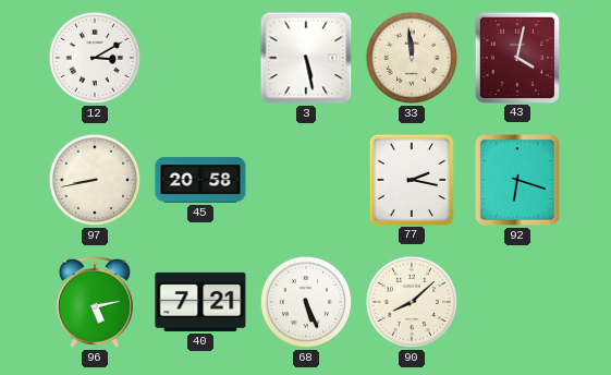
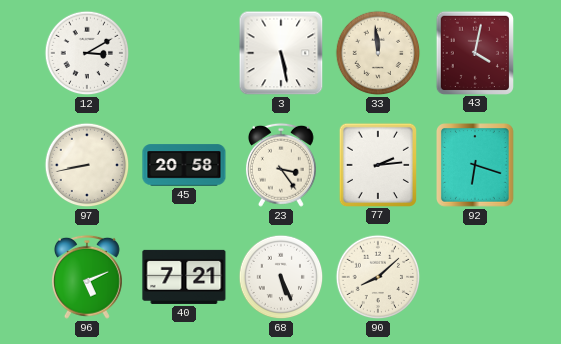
23: none -> 3:24
77: 2:17 -> 2:14
96: 5:13 -> 5:11
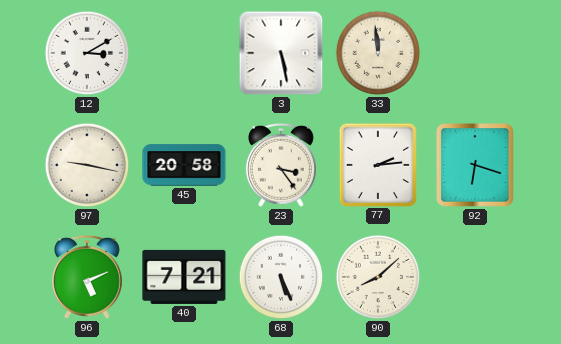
43: 4:02 -> none
97: 8:43 -> 9:17
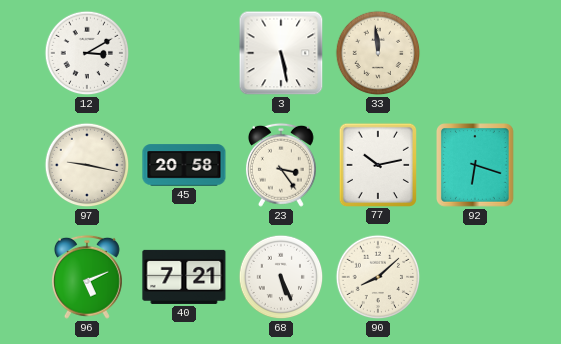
77: 2:14 -> 10:13
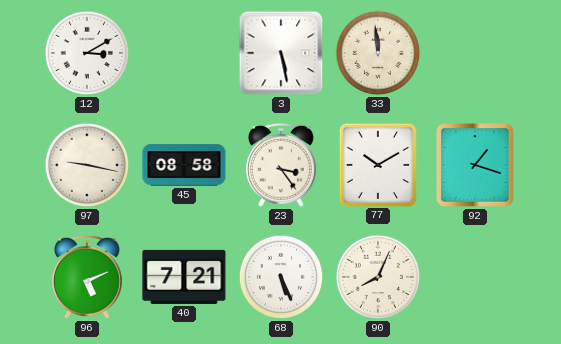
45: 20:58 -> 08:58
77: 10:13 -> 10:10
92: 6:18 -> 1:18
90: 8:08 -> 8:04
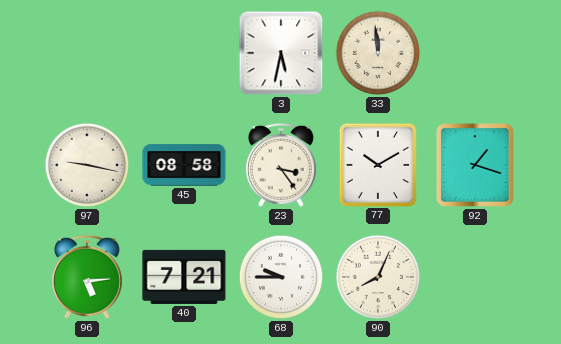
12: 3:10 -> none
3: 5:28 -> 5:32
96: 5:11 -> 5:14
68: 5:26 -> 9:45
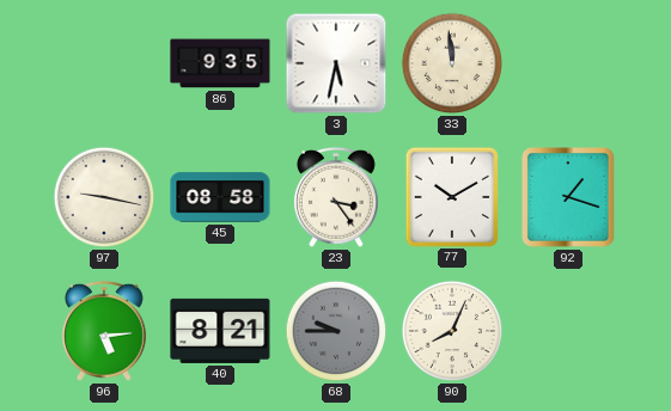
86: none -> 9:35
40: 7:21 -> 8:21
68 dial: white -> grey
